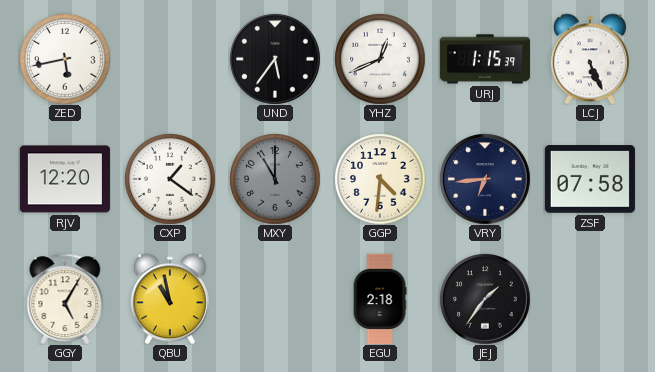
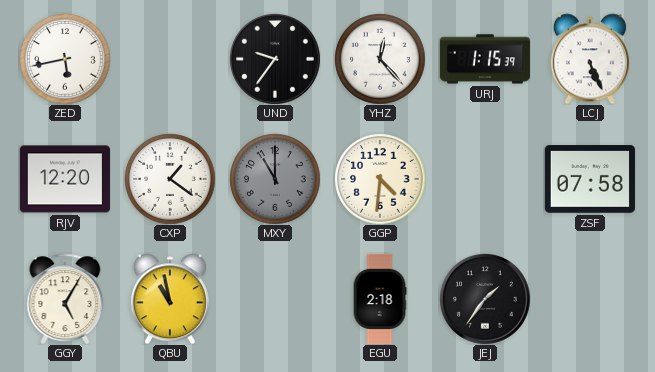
UND: 5:36 -> 9:36
YHZ: 12:41 -> 12:23
VRY: 6:44 -> none
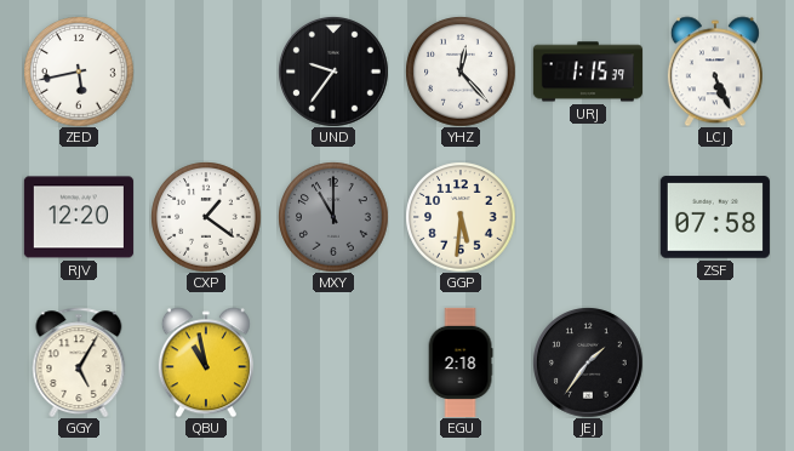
GGP: 4:31 -> 5:31
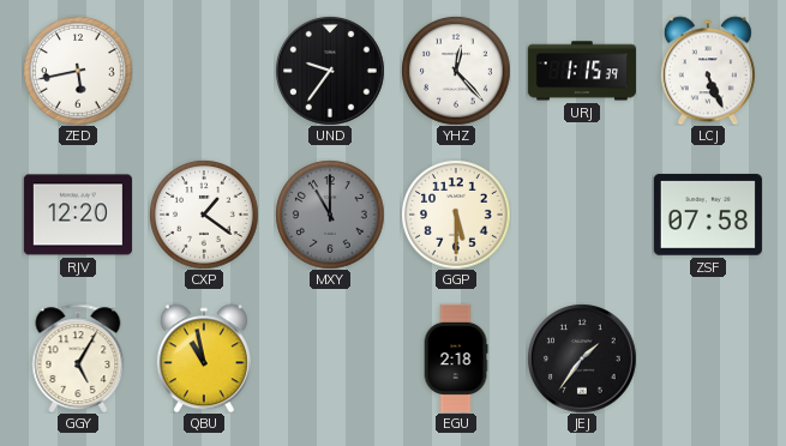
GGP: 5:31 -> 5:30
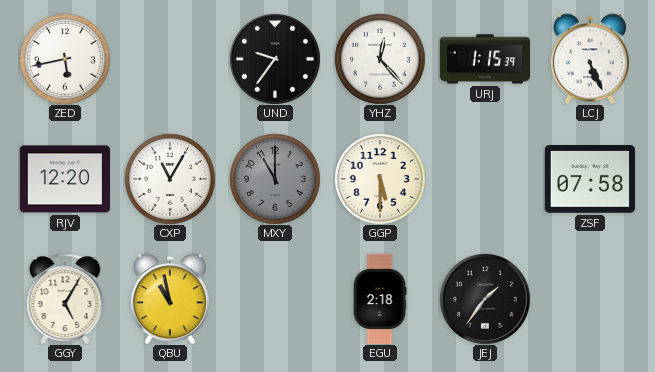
CXP: 1:21 -> 11:05
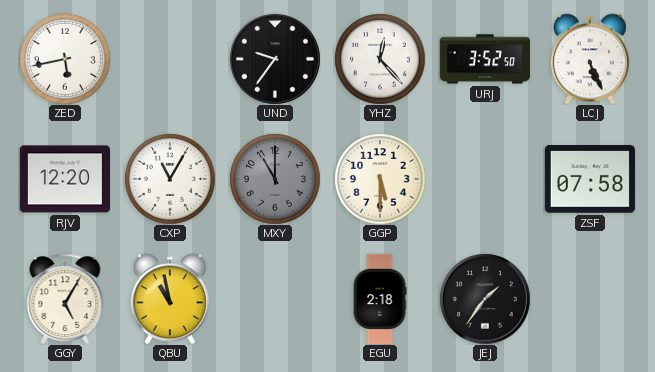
URJ: 1:15 -> 3:52
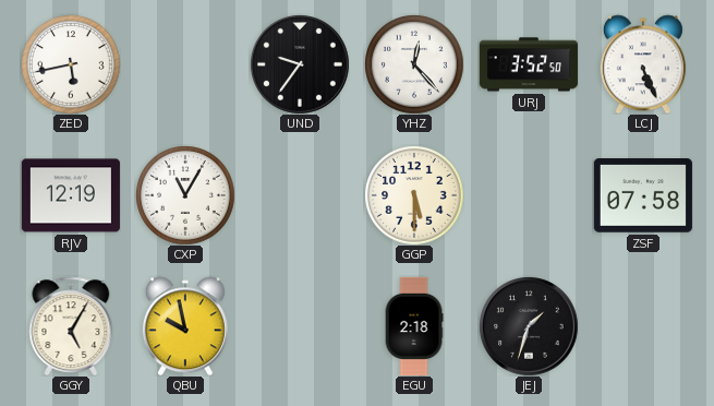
RJV: 12:20 -> 12:19
MXY: 11:00 -> none
QBU: 10:58 -> 9:58
JEJ: 1:36 -> 1:33
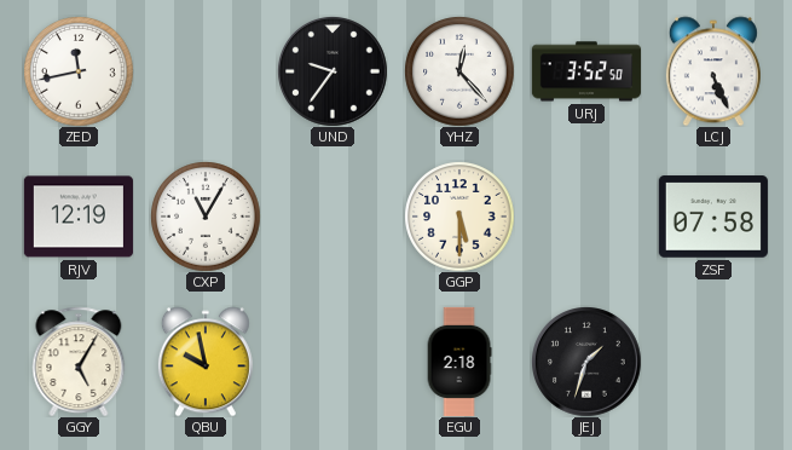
ZED: 5:43 -> 11:43
